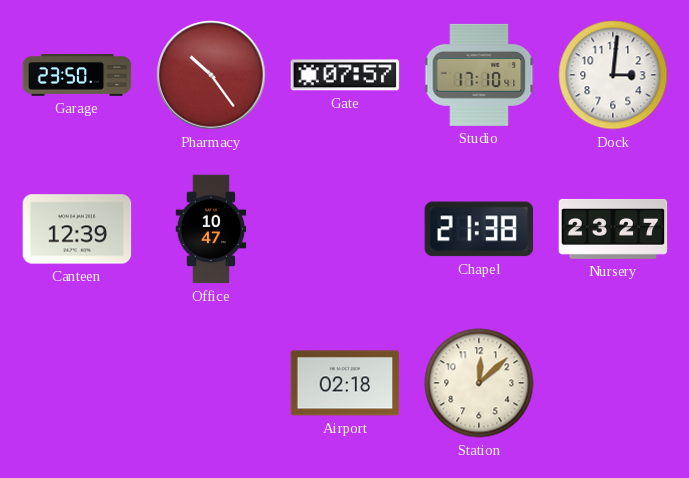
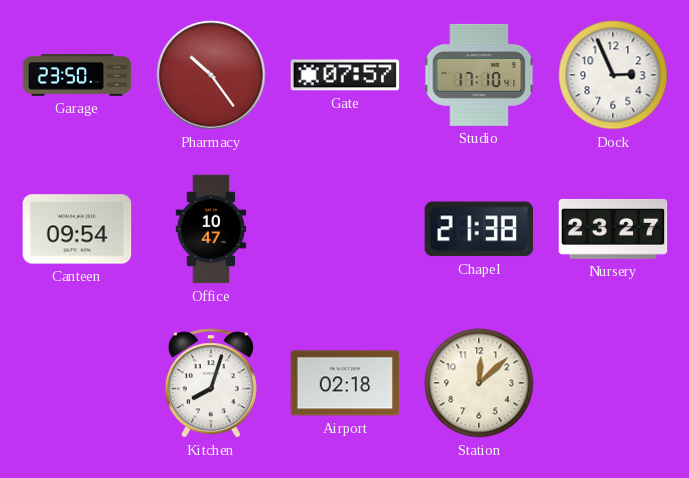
Dock: 3:01 -> 2:56
Canteen: 12:39 -> 09:54
Kitchen: none -> 8:03
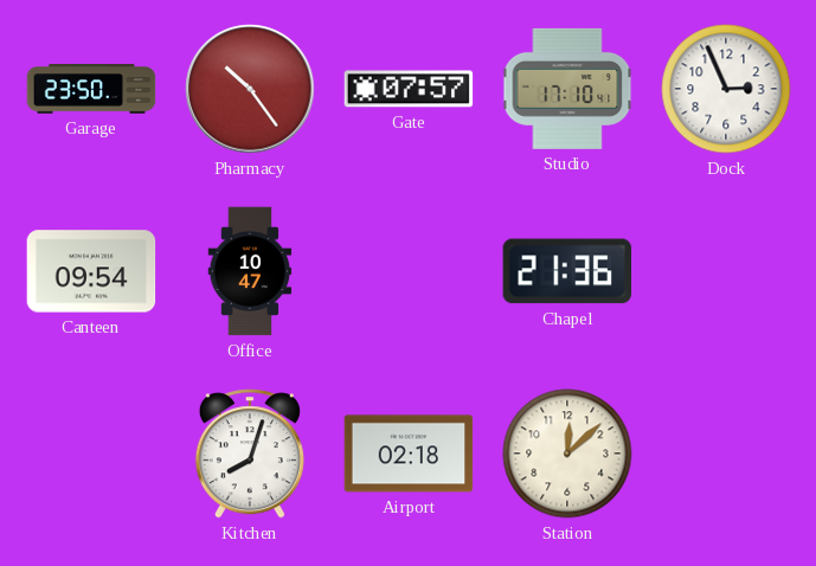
Chapel: 21:38 -> 21:36
Nursery: 23:27 -> none
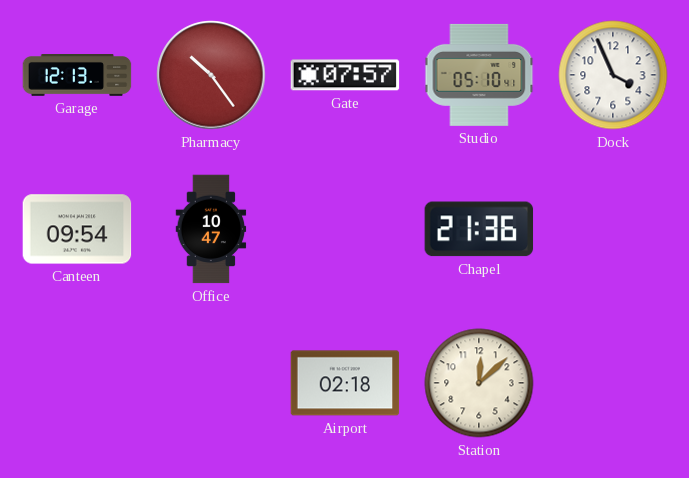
Garage: 23:50 -> 12:13
Studio: 17:10 -> 05:10
Dock: 2:56 -> 3:56
Kitchen: 8:03 -> none
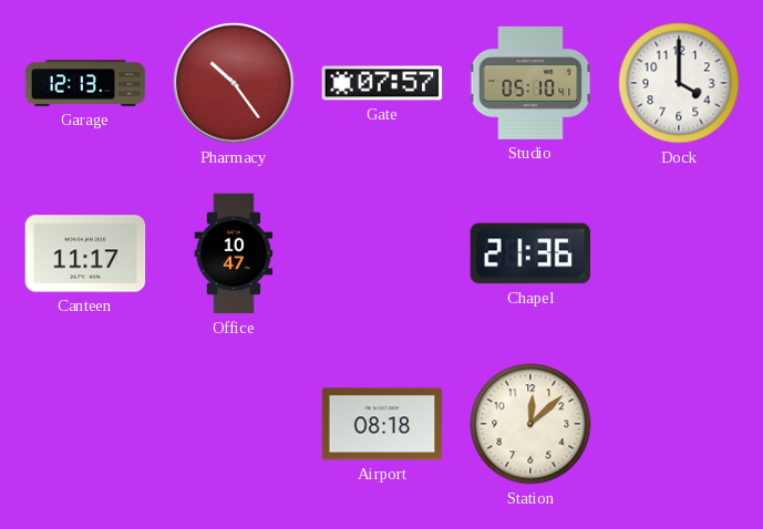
Dock: 3:56 -> 4:00
Canteen: 09:54 -> 11:17
Airport: 02:18 -> 08:18
